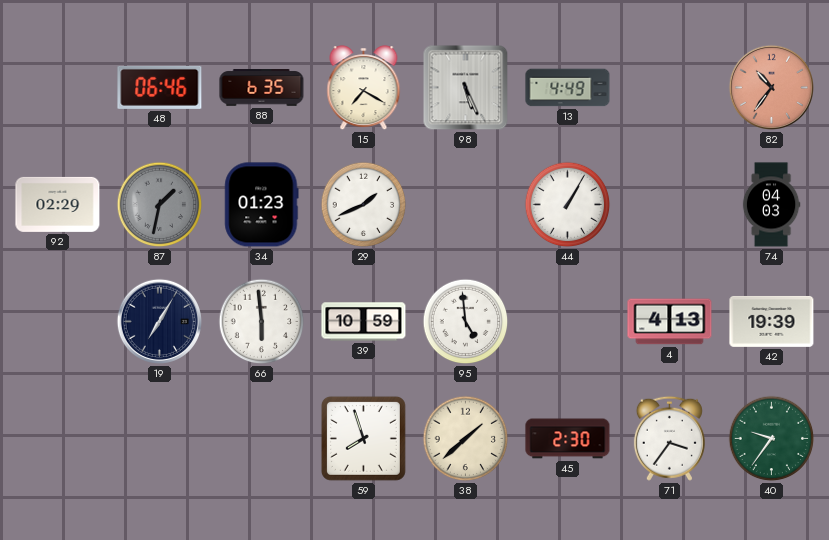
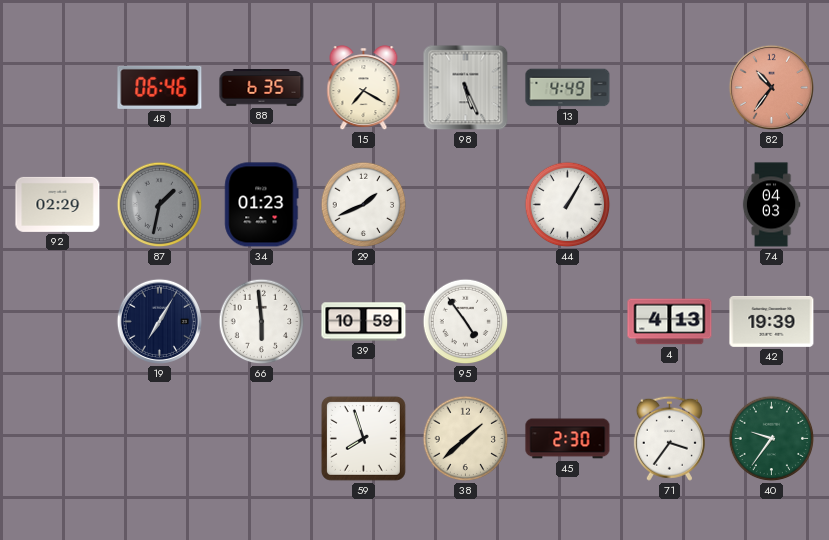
95: 4:59 -> 4:54
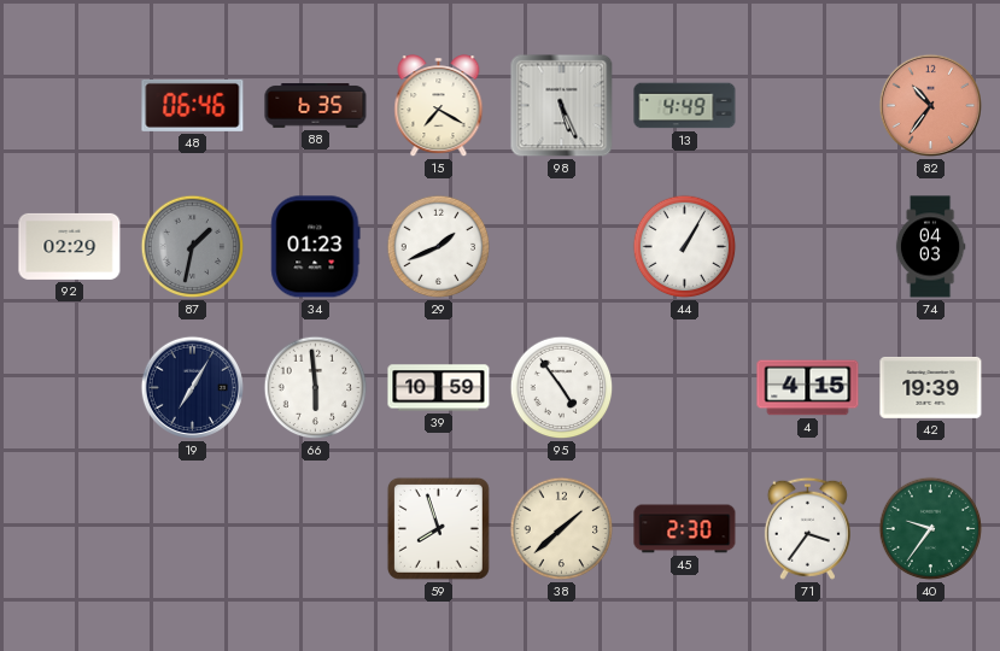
4: 4:13 -> 4:15
